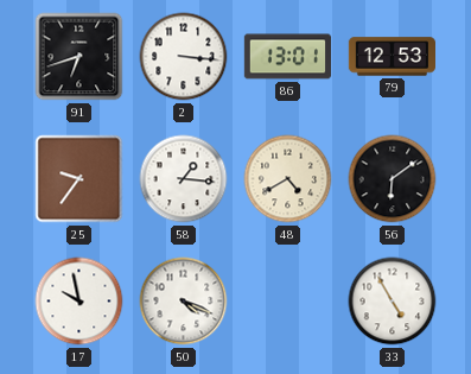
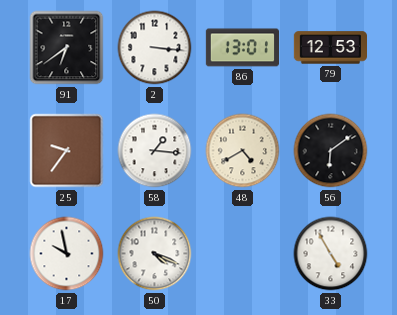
91: 6:42 -> 6:39
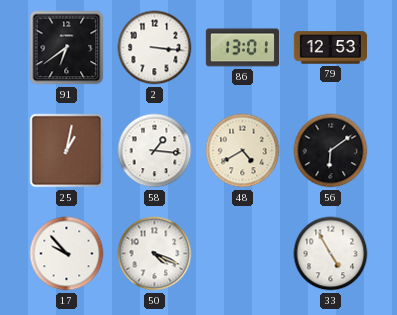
25: 9:36 -> 1:02
17: 9:58 -> 9:53
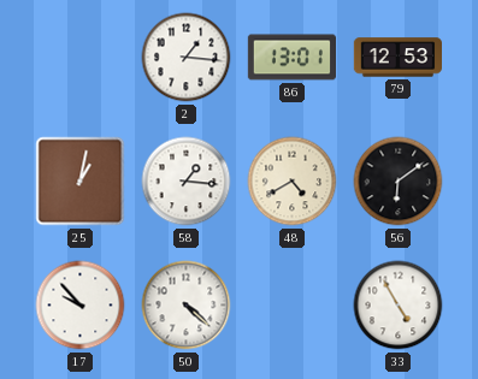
91: 6:39 -> none
2: 3:16 -> 1:16
50: 4:19 -> 4:22
